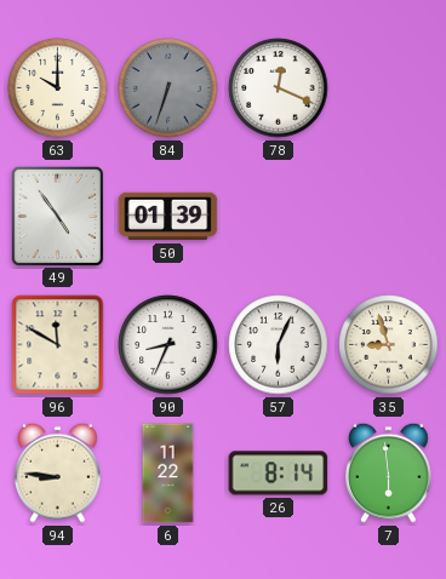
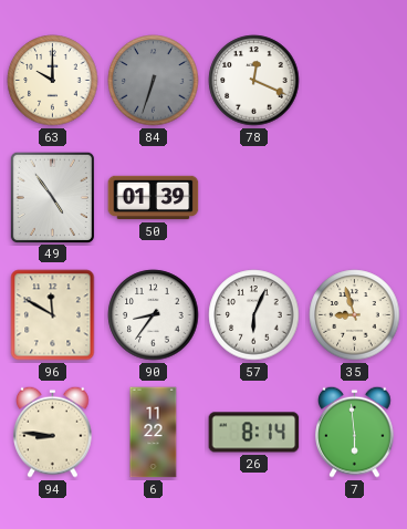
90: 8:34 -> 8:36
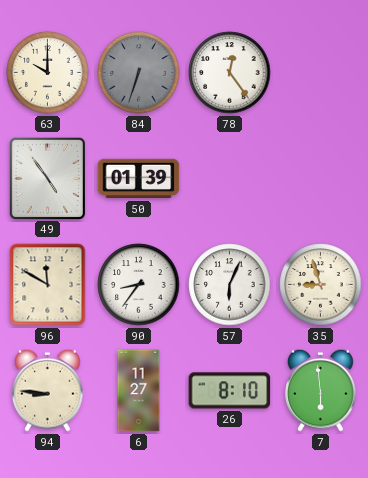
78: 12:19 -> 12:24
6: 11:22 -> 11:27
26: 8:14 -> 8:10
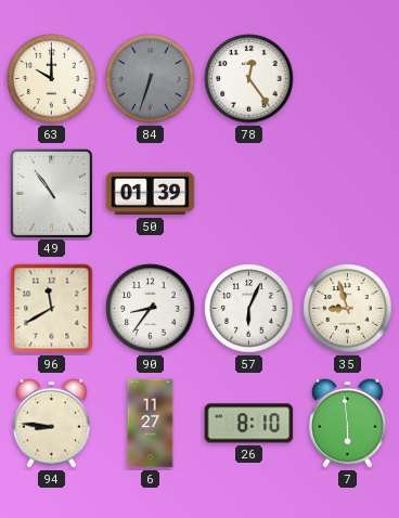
49: 4:54 -> 10:54
96: 11:50 -> 11:40
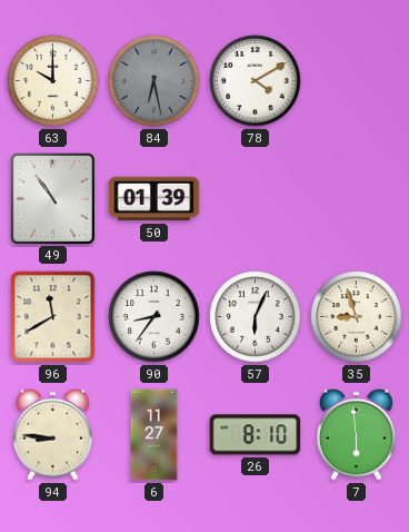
84: 6:33 -> 6:28
78: 12:24 -> 4:10
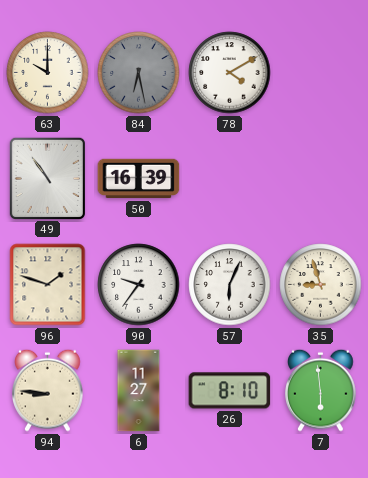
50: 01:39 -> 16:39
96: 11:40 -> 1:48
90: 8:36 -> 9:36
